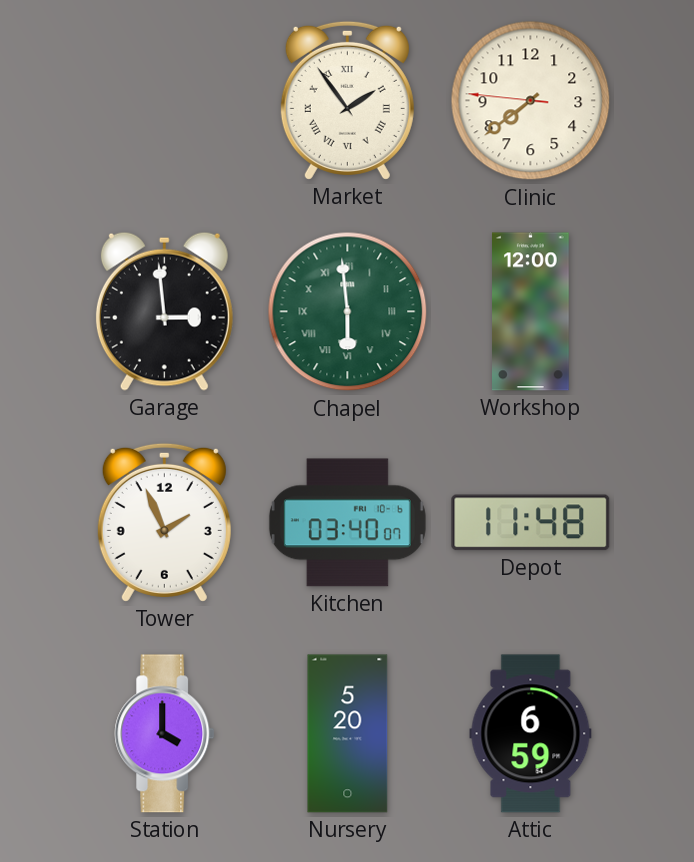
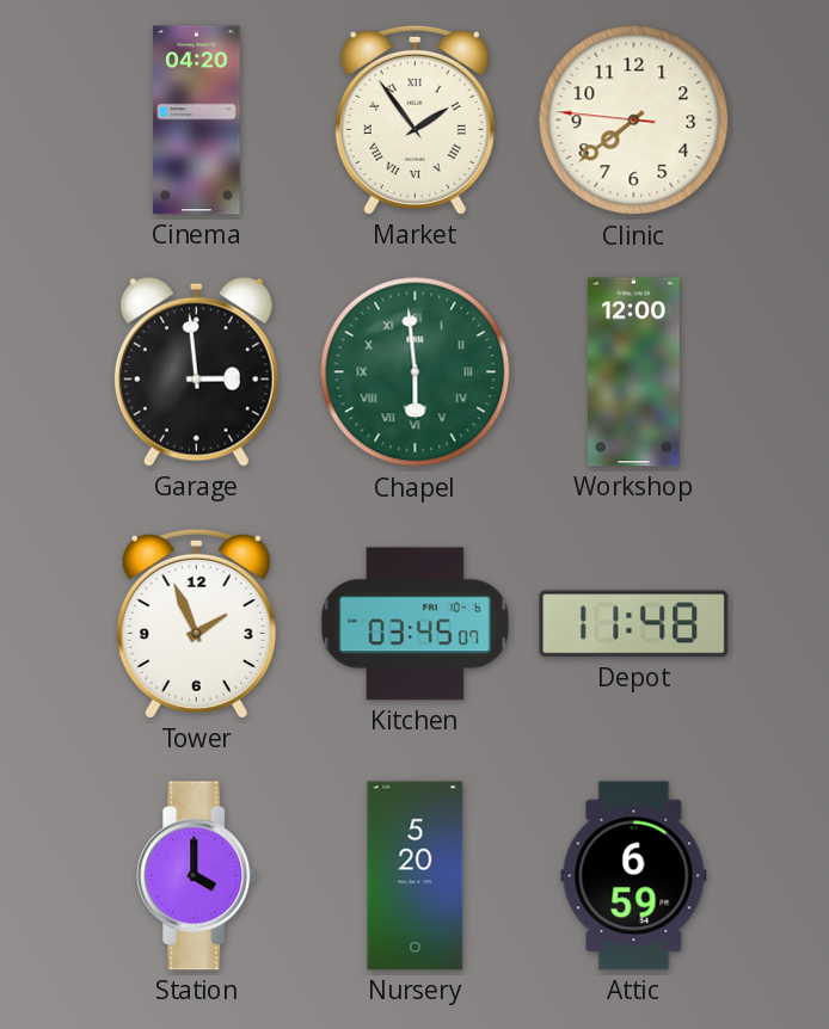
Cinema: none -> 04:20
Kitchen: 03:40 -> 03:45
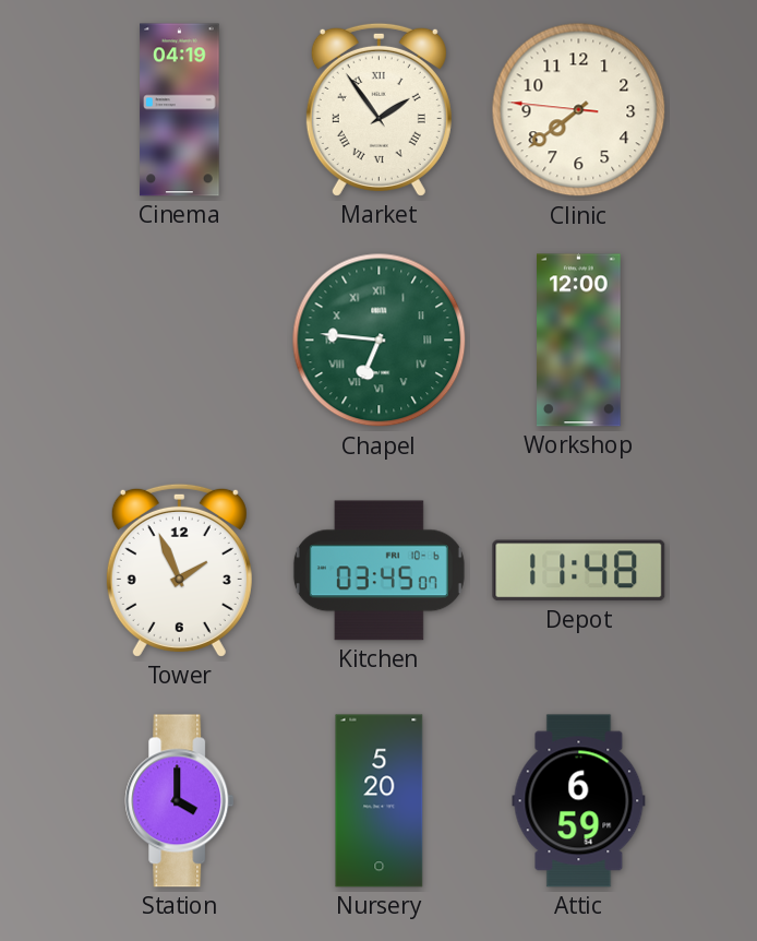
Cinema: 04:20 -> 04:19
Garage: 2:59 -> none
Chapel: 5:59 -> 6:46
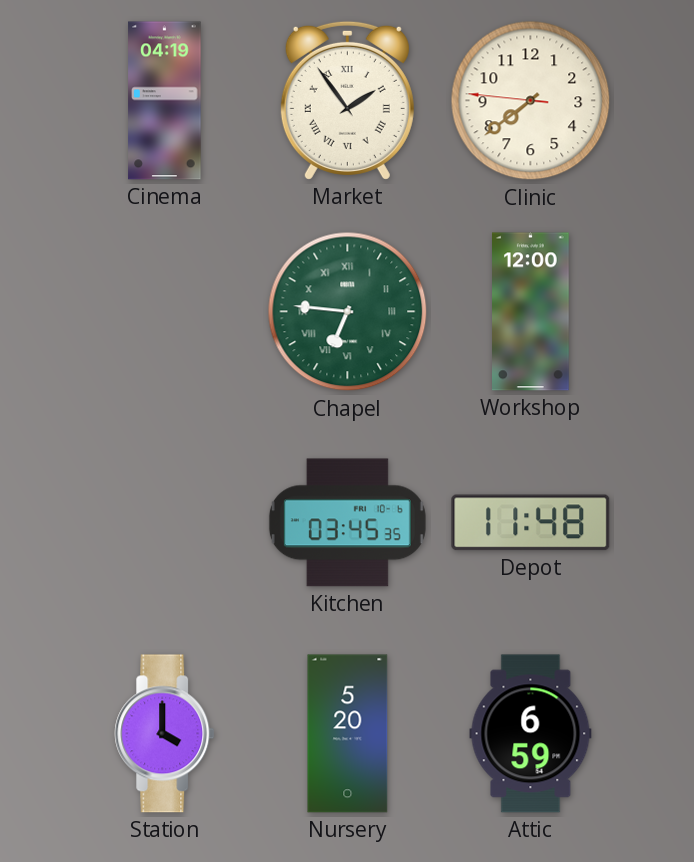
Tower: 1:56 -> none
Kitchen: 03:45:07 -> 03:45:35
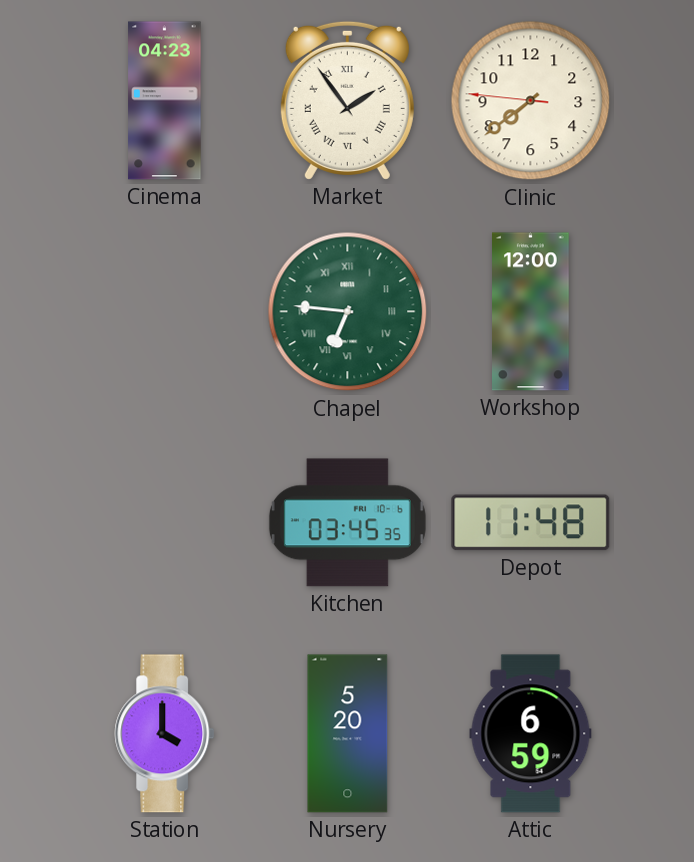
Cinema: 04:19 -> 04:23
